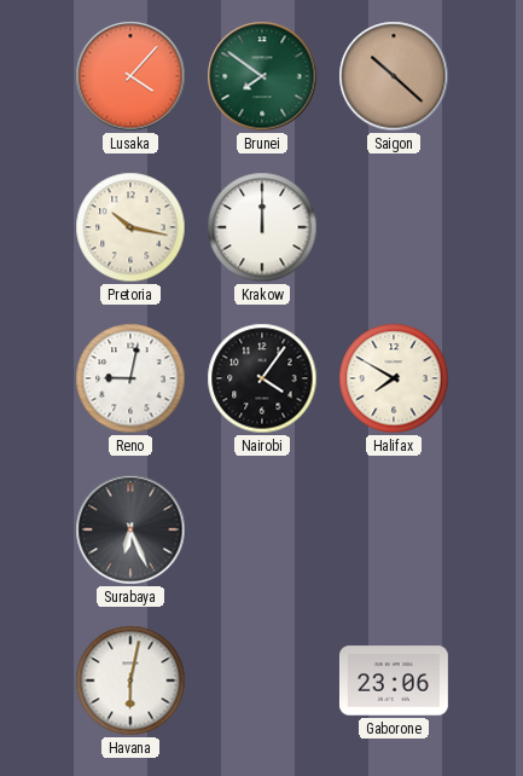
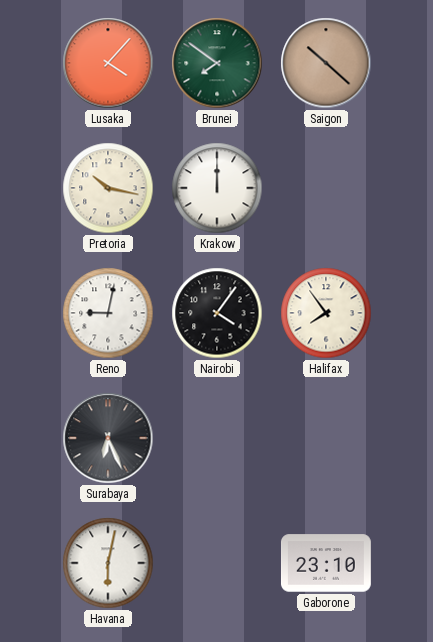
Halifax: 7:50 -> 7:54
Gaborone: 23:06 -> 23:10
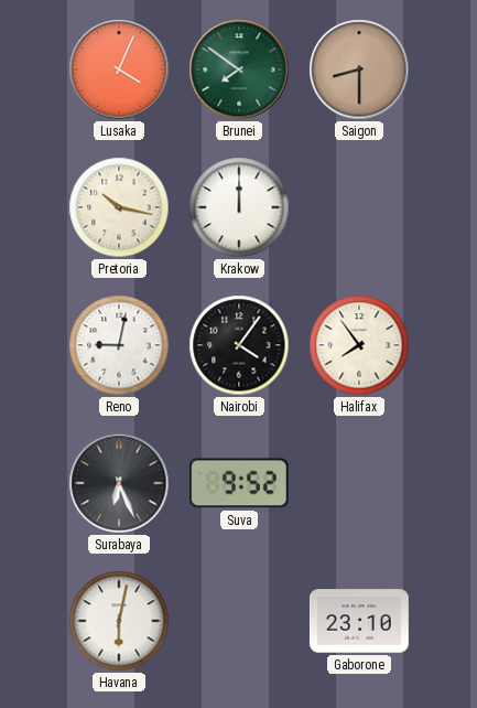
Lusaka: 4:07 -> 4:04
Saigon: 10:22 -> 8:30
Suva: none -> 9:52
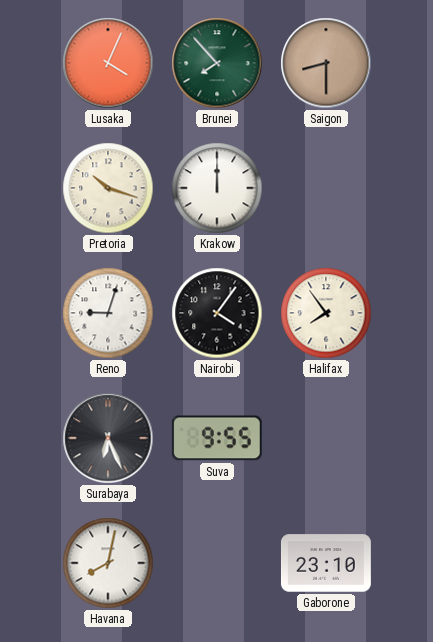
Brunei: 7:51 -> 7:53
Pretoria: 10:17 -> 10:18
Reno: 9:02 -> 9:03
Suva: 9:52 -> 9:55
Havana: 6:02 -> 8:02
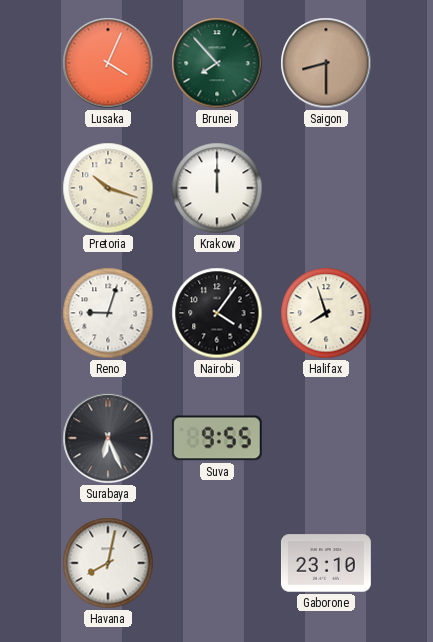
Halifax: 7:54 -> 7:57
